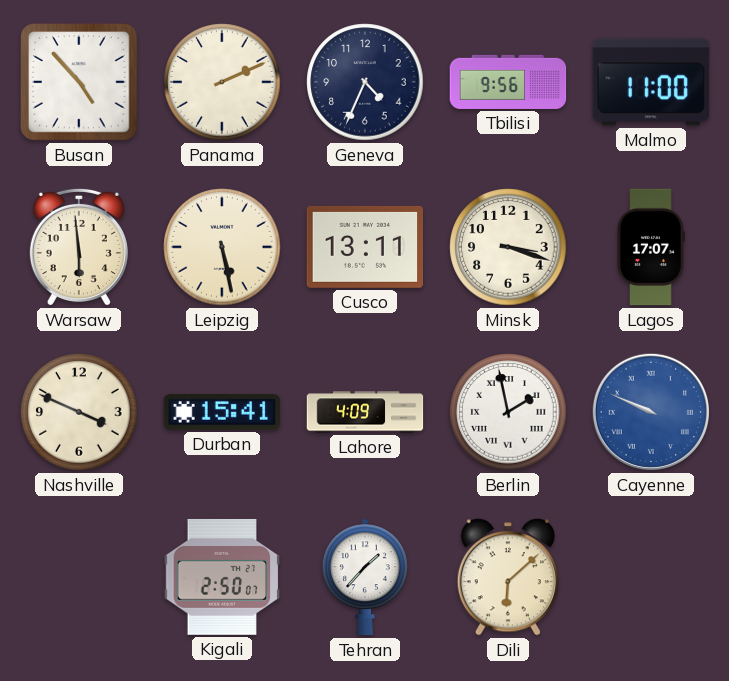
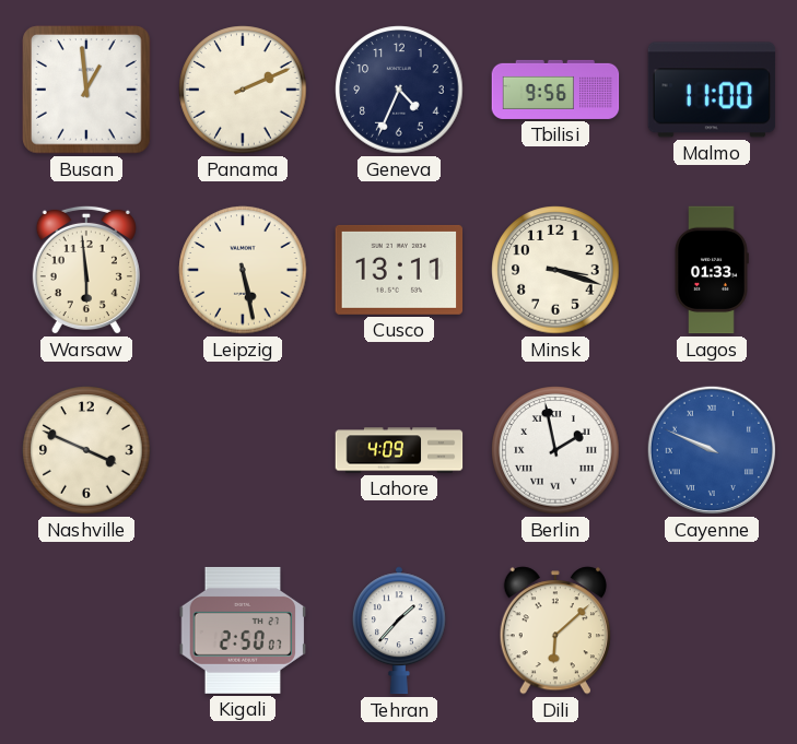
Busan: 4:53 -> 12:59
Lagos: 17:07 -> 01:33
Durban: 15:41 -> none
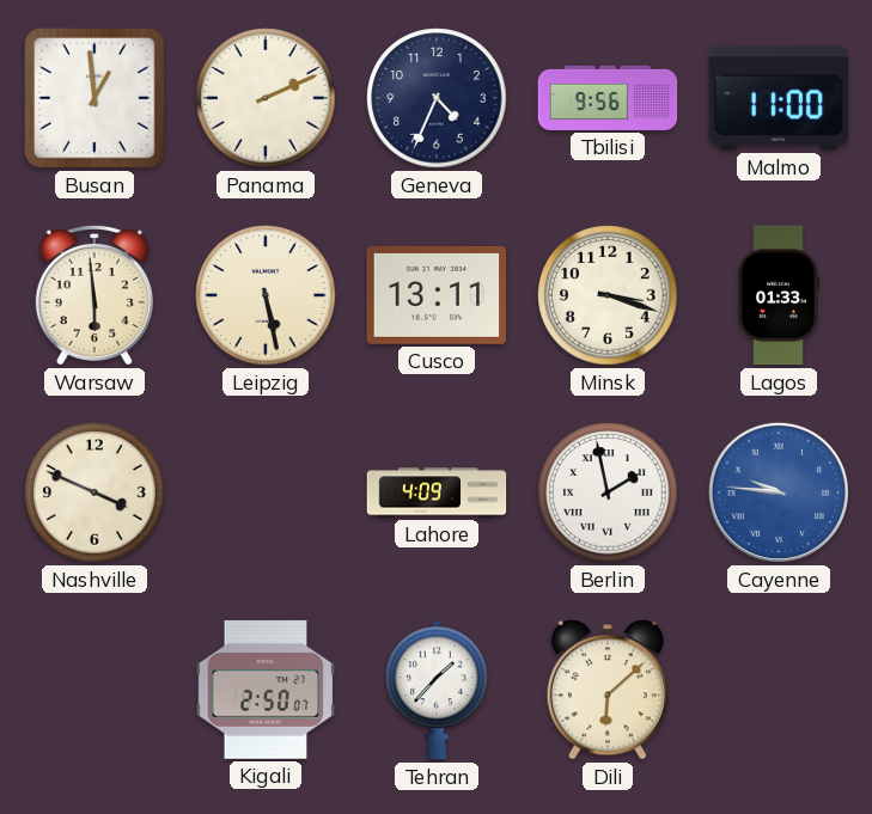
Cayenne: 9:49 -> 9:46
